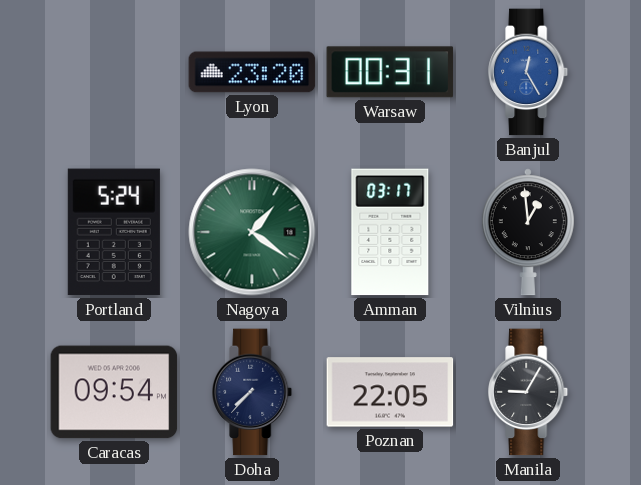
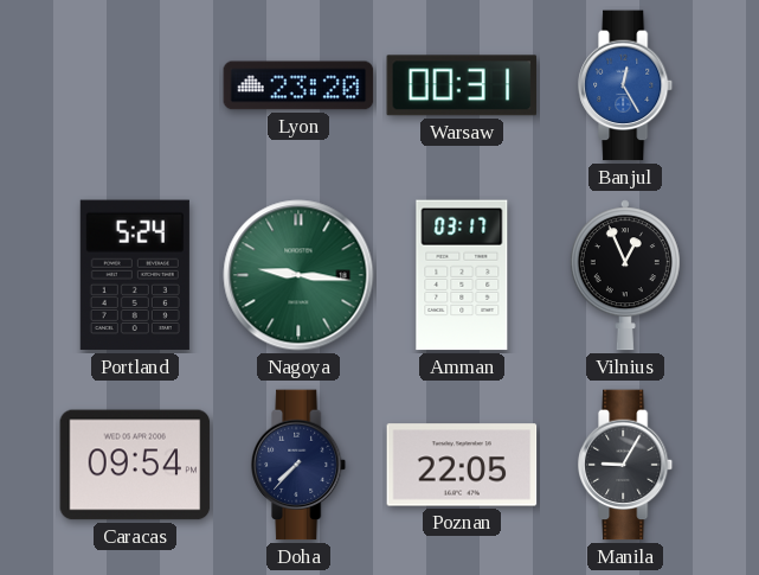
Nagoya: 1:21 -> 9:16
Vilnius: 12:59 -> 12:56
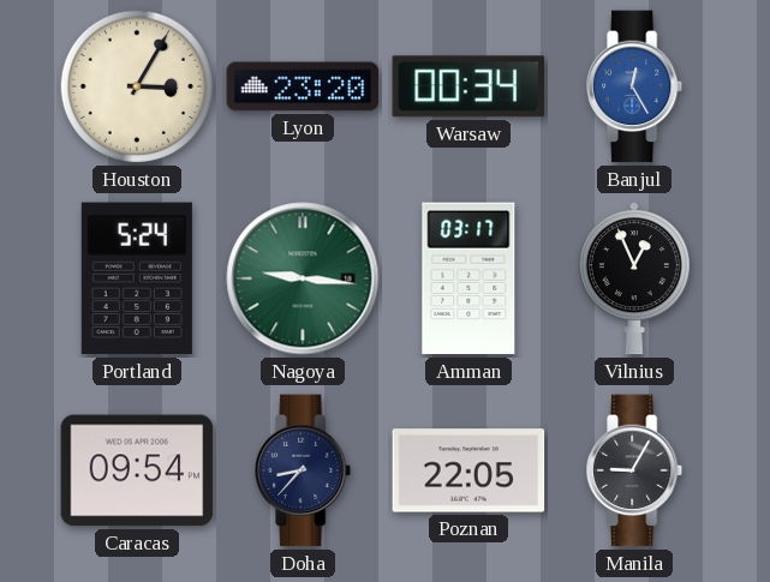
Houston: none -> 3:05
Warsaw: 00:31 -> 00:34
Doha: 7:37 -> 8:37
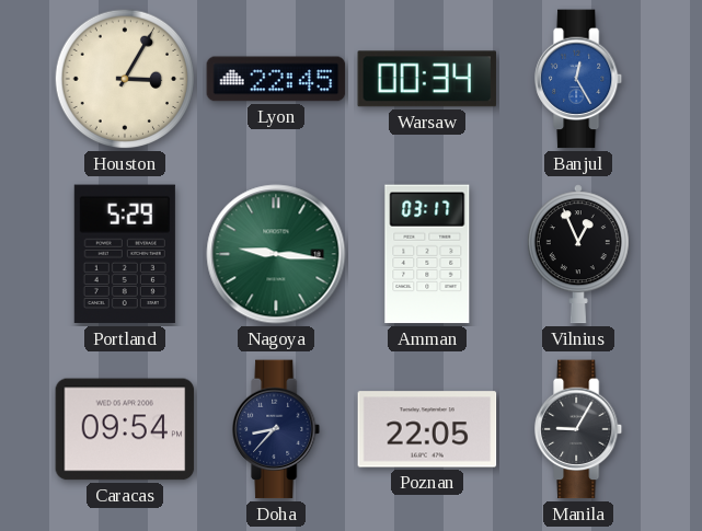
Lyon: 23:20 -> 22:45
Portland: 5:24 -> 5:29
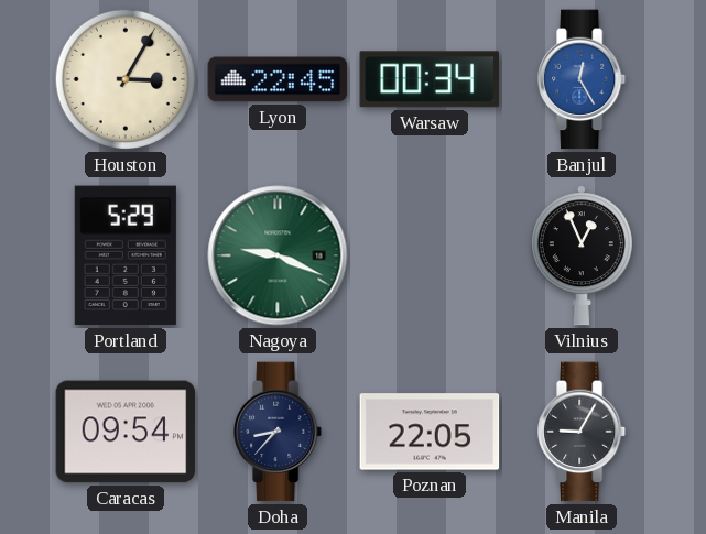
Nagoya: 9:16 -> 9:19
Amman: 03:17 -> none
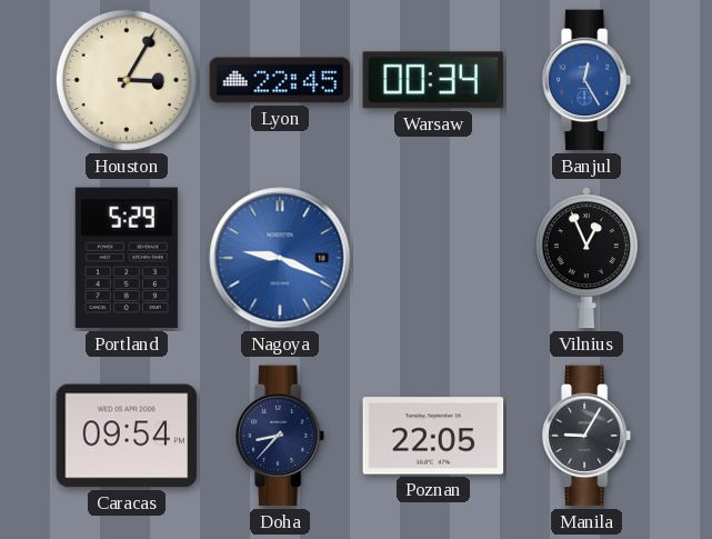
Nagoya dial: green -> blue
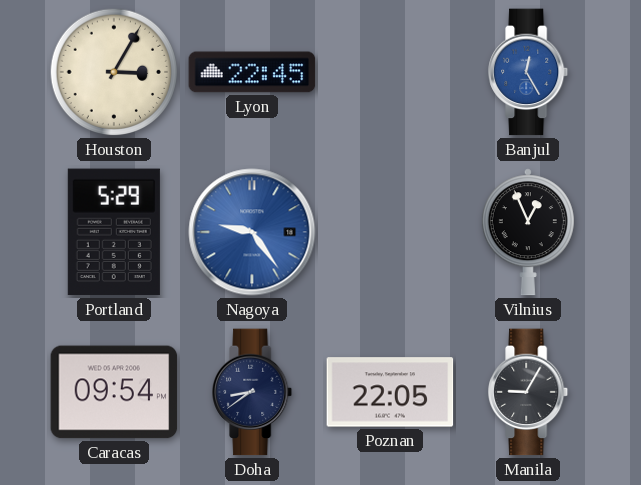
Warsaw: 00:34 -> none
Nagoya: 9:19 -> 9:24
Doha: 8:37 -> 8:39
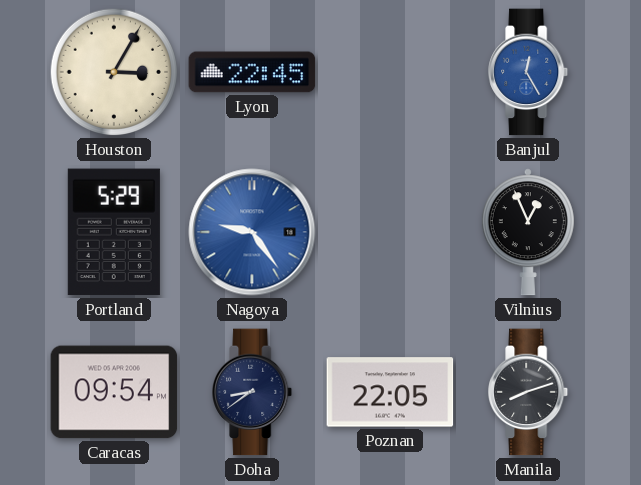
Manila: 9:05 -> 8:12
